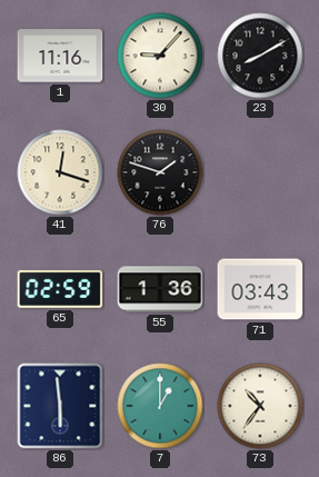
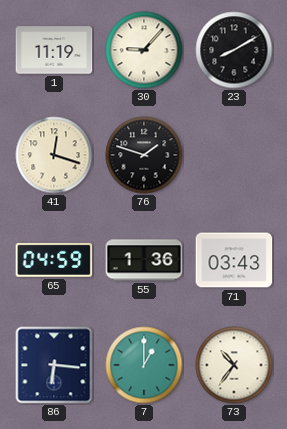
1: 11:16 -> 11:19
65: 02:59 -> 04:59
86: 5:59 -> 6:16
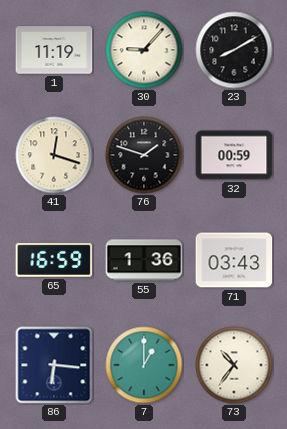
32: none -> 00:59
65: 04:59 -> 16:59
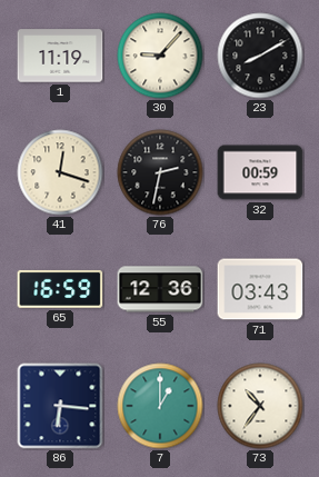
76: 1:48 -> 2:32
55: 1:36 -> 12:36
